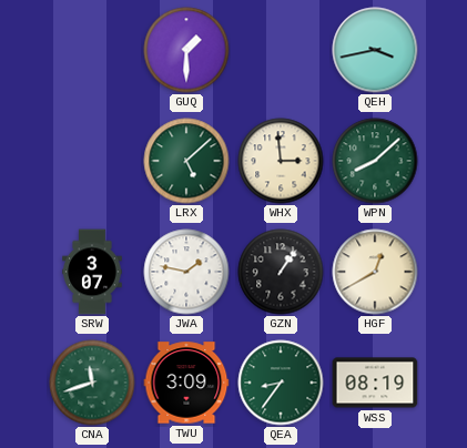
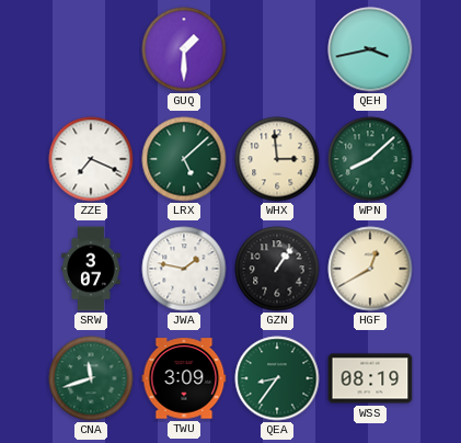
ZZE: none -> 7:19
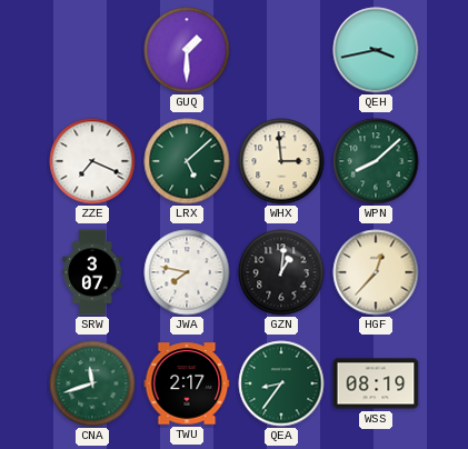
JWA: 1:47 -> 7:47
GZN: 1:06 -> 1:01
HGF: 12:40 -> 12:37
TWU: 3:09 -> 2:17
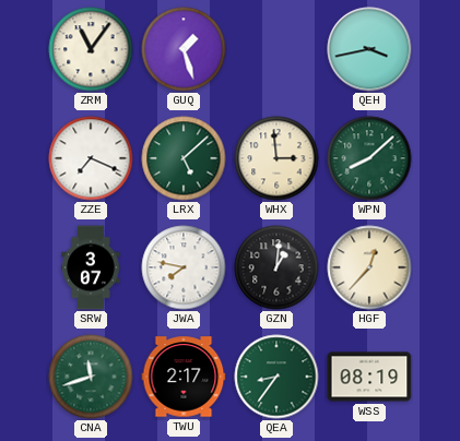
ZRM: none -> 11:06
GUQ: 1:30 -> 1:27
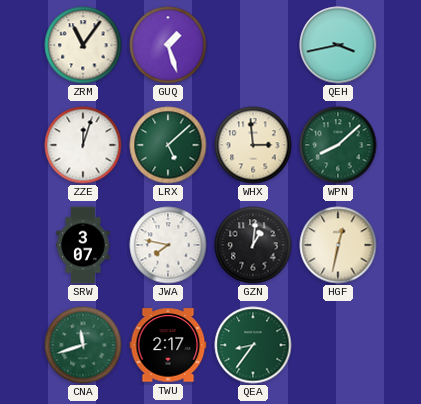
ZZE: 7:19 -> 12:03
HGF: 12:37 -> 12:32
WSS: 08:19 -> none
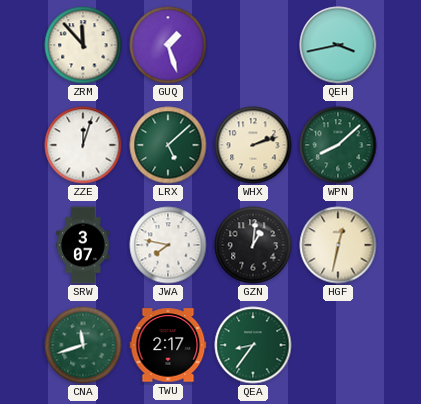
ZRM: 11:06 -> 11:53
WHX: 2:59 -> 2:12
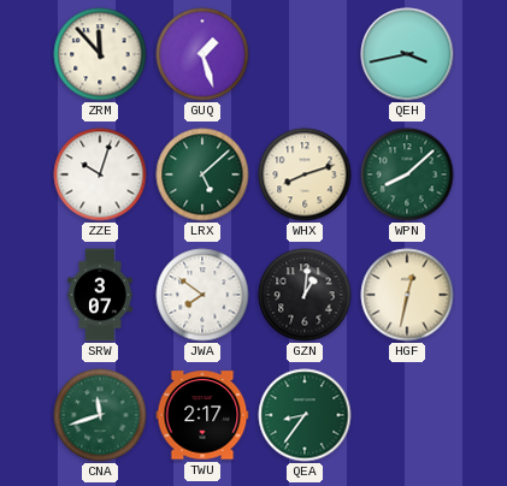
ZZE: 12:03 -> 10:03
WHX: 2:12 -> 8:12
JWA: 7:47 -> 7:51
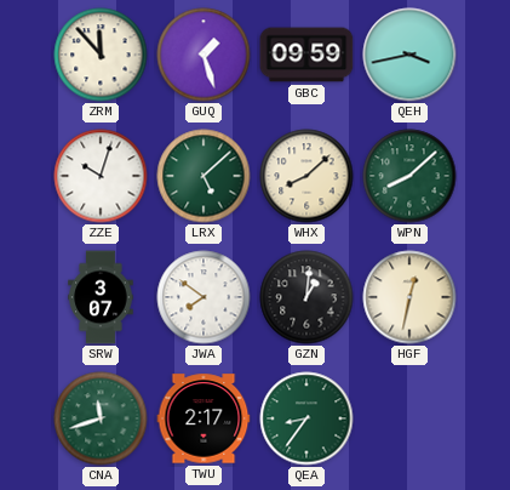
GBC: none -> 09:59
WHX: 8:12 -> 8:08
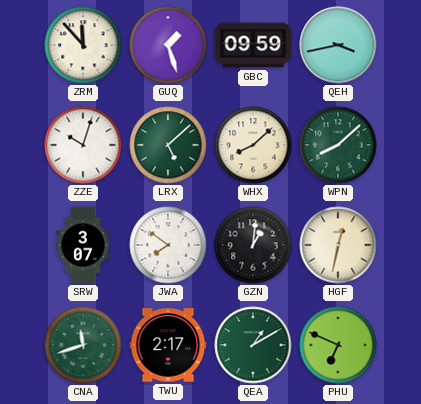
QEA: 8:36 -> 1:10
PHU: none -> 6:49
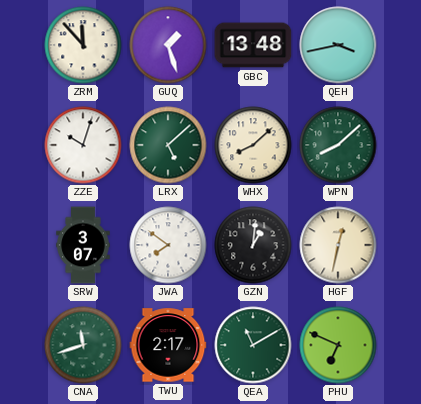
GBC: 09:59 -> 13:48
QEA: 1:10 -> 11:10
